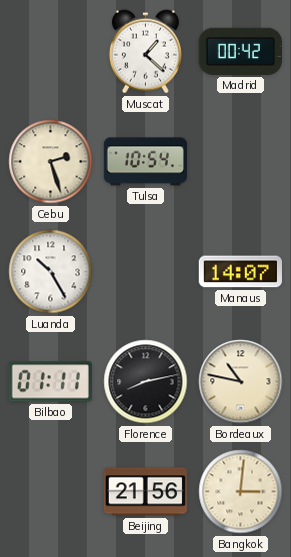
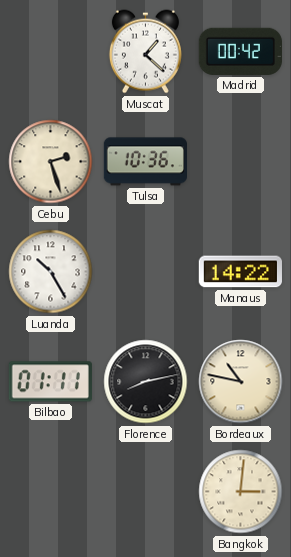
Tulsa: 10:54 -> 10:36
Manaus: 14:07 -> 14:22
Beijing: 21:56 -> none
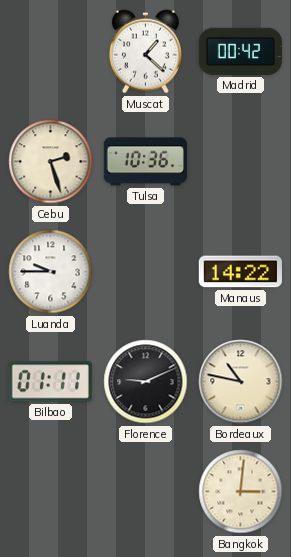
Luanda: 10:25 -> 9:45
Florence: 8:13 -> 9:11
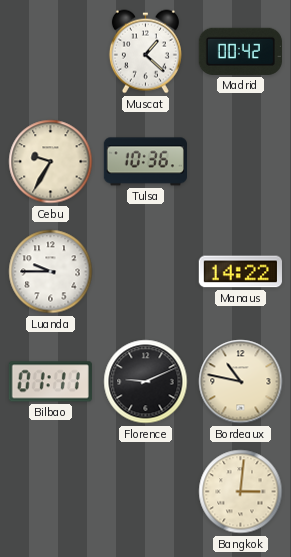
Cebu: 2:27 -> 9:35
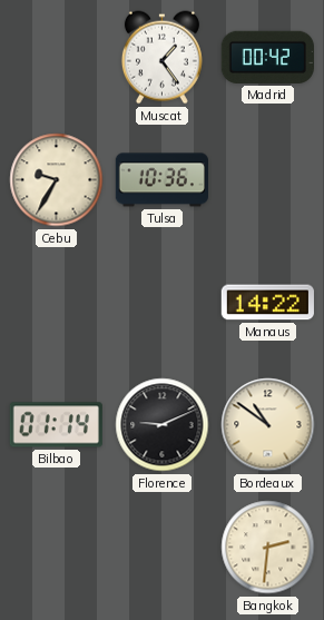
Muscat: 1:22 -> 1:24
Luanda: 9:45 -> none
Bilbao: 01:11 -> 01:14
Bordeaux: 10:47 -> 10:51
Bangkok: 3:01 -> 2:31
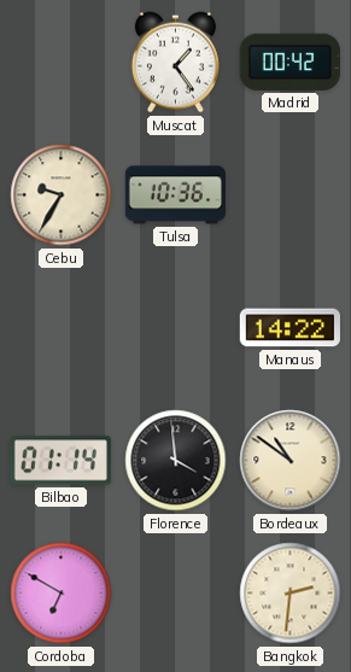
Florence: 9:11 -> 3:59
Cordoba: none -> 6:50
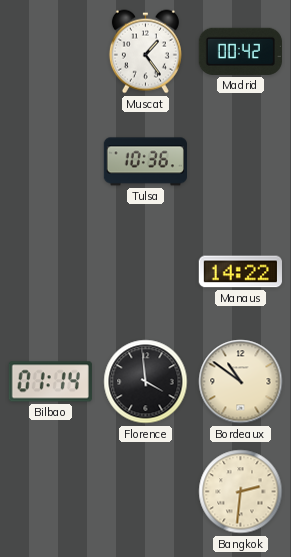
Cebu: 9:35 -> none
Cordoba: 6:50 -> none
